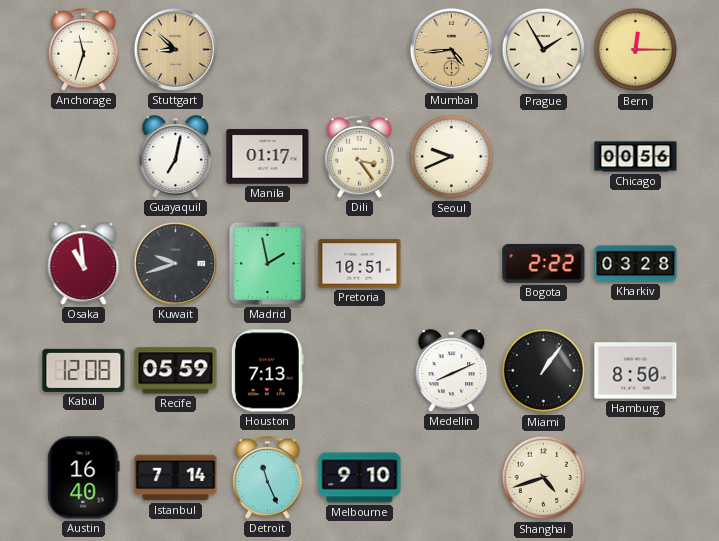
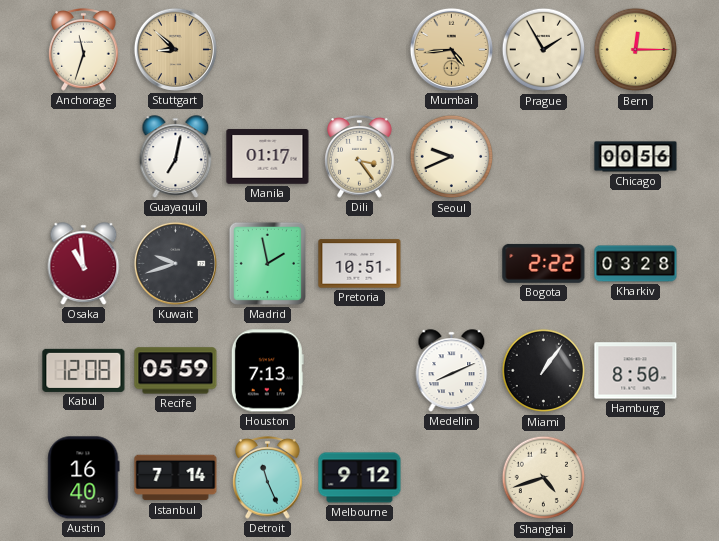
Melbourne: 9:10 -> 9:12
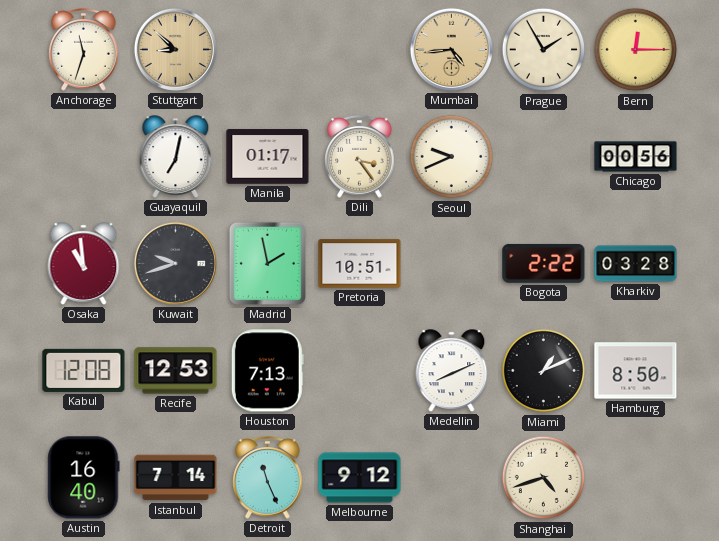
Recife: 05:59 -> 12:53
Miami: 1:06 -> 1:11
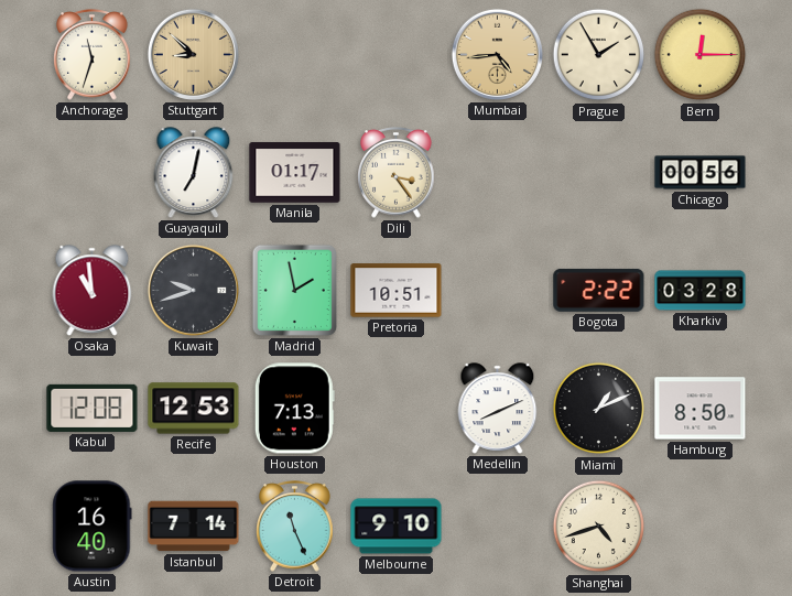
Seoul: 9:41 -> none
Melbourne: 9:12 -> 9:10
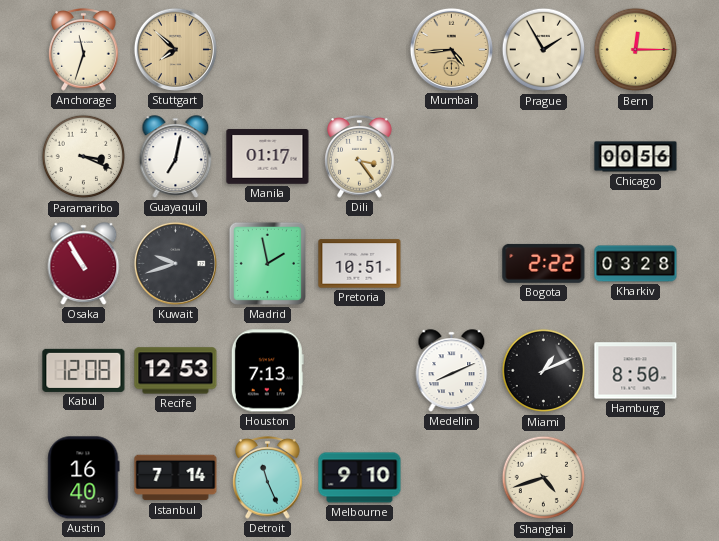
Stuttgart: 8:52 -> 7:52
Paramaribo: none -> 3:19
Osaka: 10:59 -> 10:55
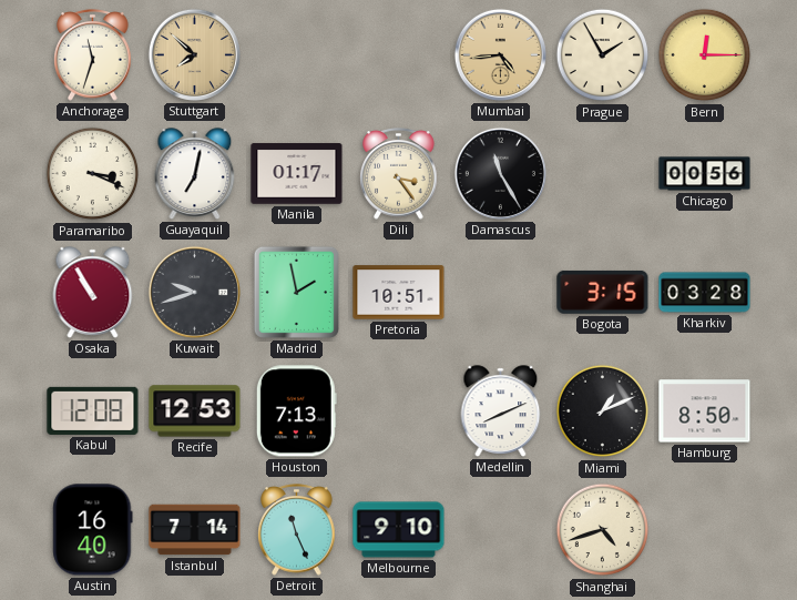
Damascus: none -> 11:25
Bogota: 2:22 -> 3:15
